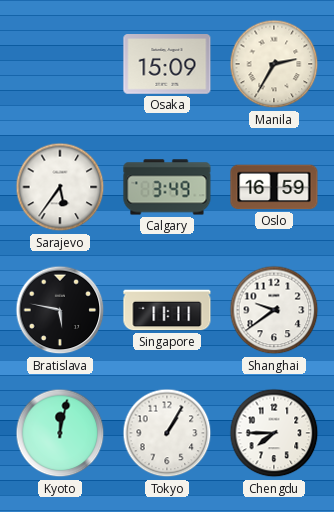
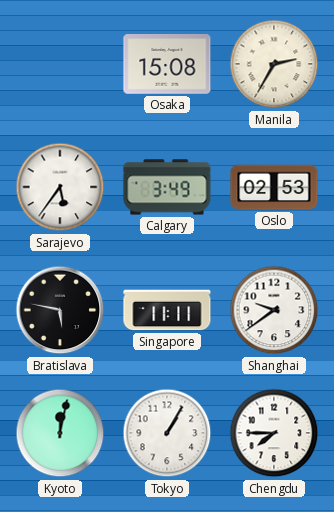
Osaka: 15:09 -> 15:08
Oslo: 16:59 -> 02:53
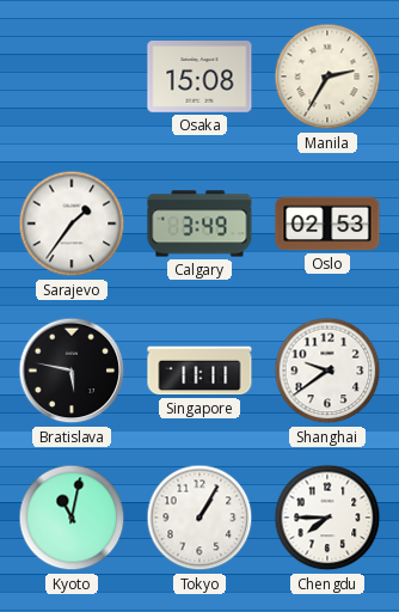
Sarajevo: 5:36 -> 1:36
Kyoto: 12:02 -> 11:02
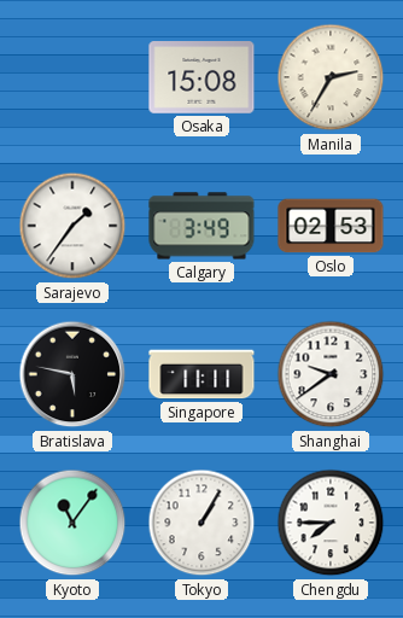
Kyoto: 11:02 -> 11:06
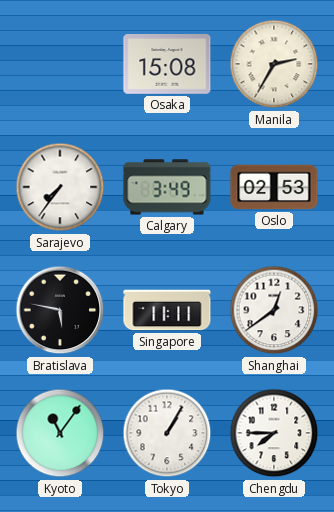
Sarajevo: 1:36 -> 7:36
Shanghai: 9:39 -> 12:39
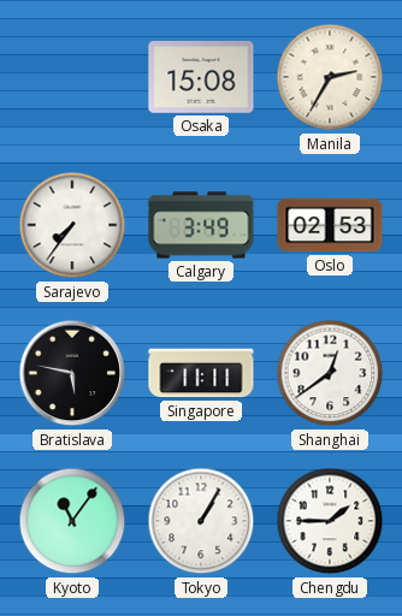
Chengdu: 7:45 -> 1:45
